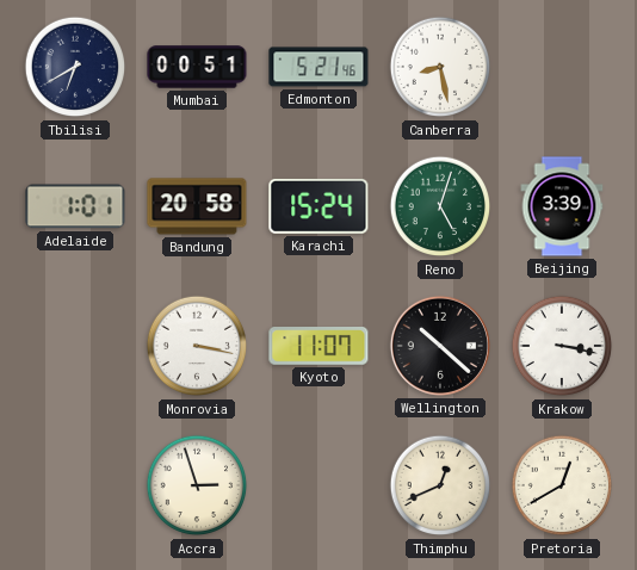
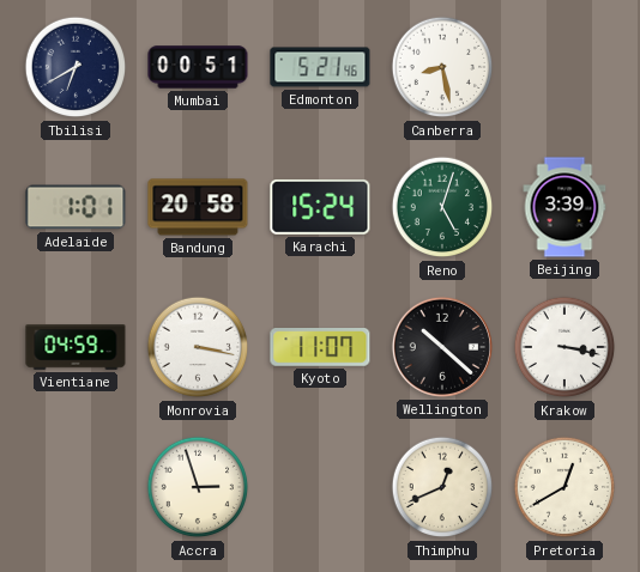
Vientiane: none -> 04:59
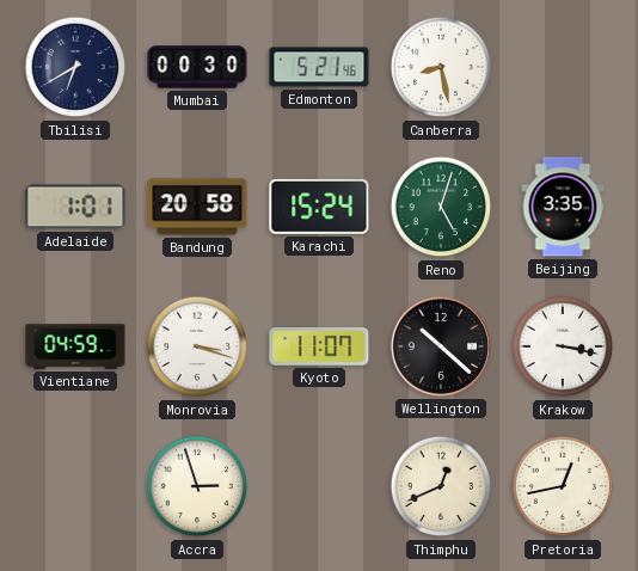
Mumbai: 00:51 -> 00:30
Beijing: 3:39 -> 3:35
Monrovia: 3:17 -> 3:18
Pretoria: 12:40 -> 12:43
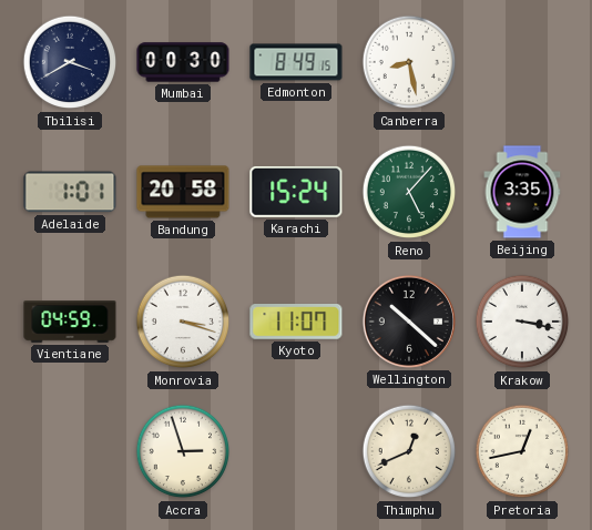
Tbilisi: 6:40 -> 3:40
Edmonton: 5:21 -> 8:49
Reno: 5:03 -> 5:07
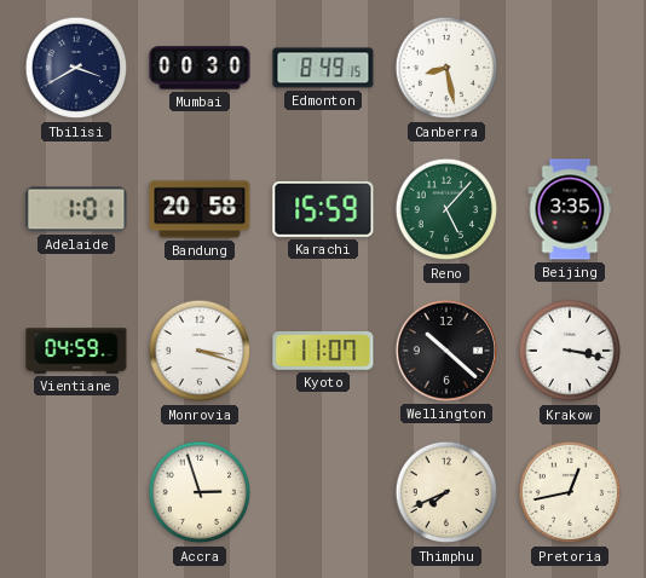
Karachi: 15:24 -> 15:59
Thimphu: 12:41 -> 7:41
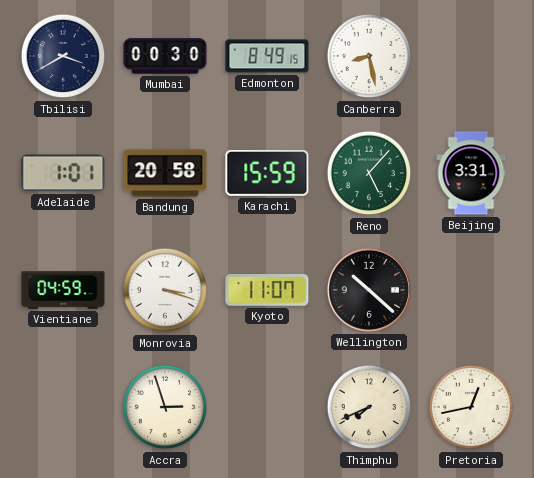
Beijing: 3:35 -> 3:31
Krakow: 3:17 -> none
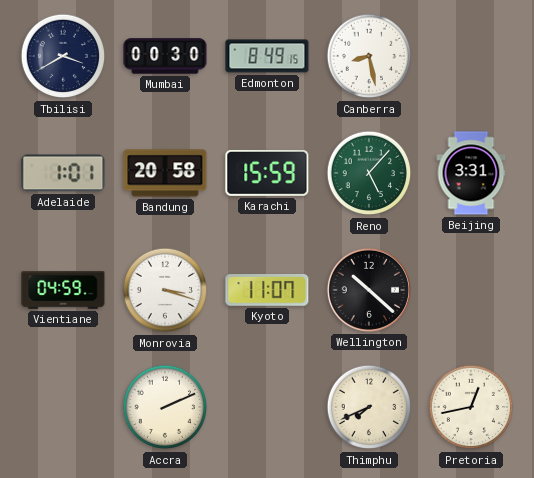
Accra: 2:57 -> 2:11
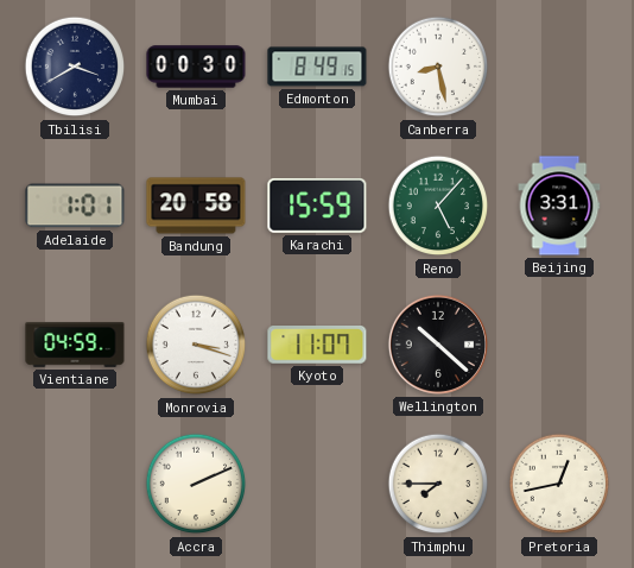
Thimphu: 7:41 -> 7:45
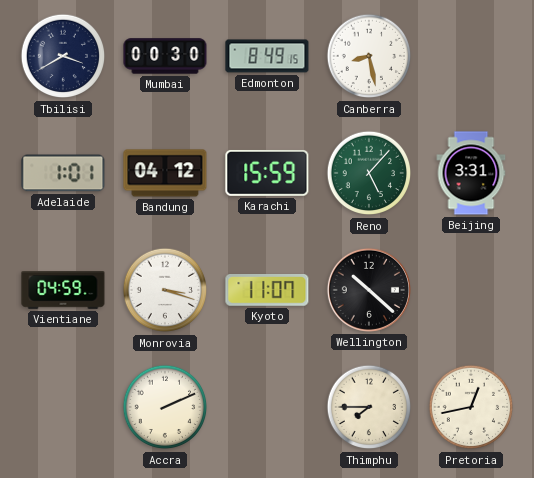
Bandung: 20:58 -> 04:12
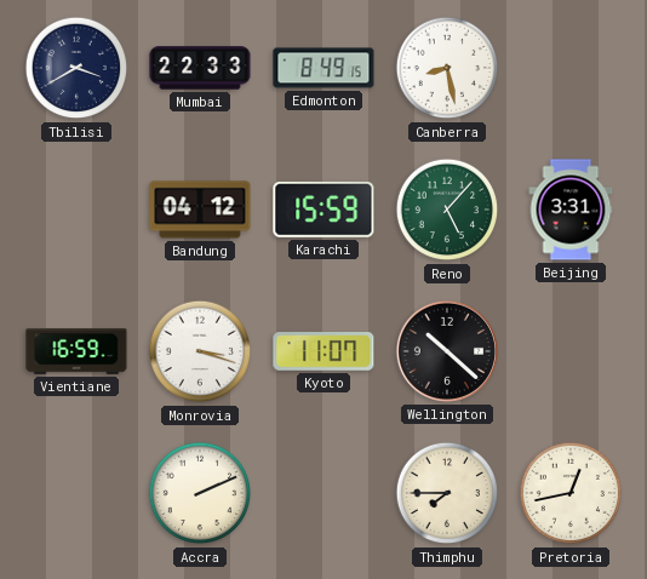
Mumbai: 00:30 -> 22:33
Adelaide: 1:01 -> none
Vientiane: 04:59 -> 16:59
